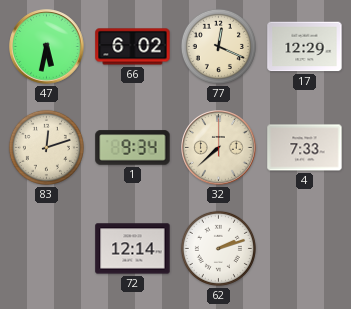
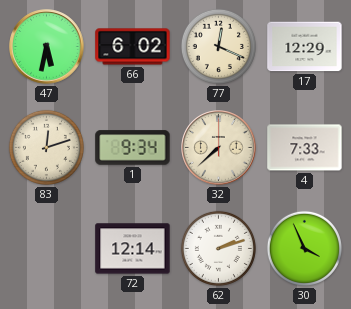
30: none -> 3:56
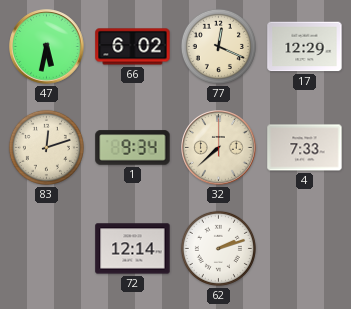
30: 3:56 -> none
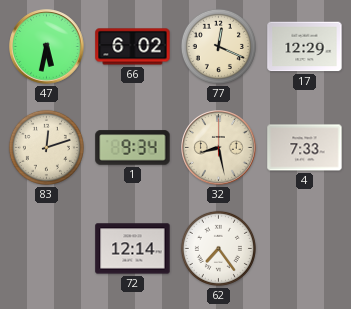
32: 7:38 -> 8:28
62: 2:12 -> 7:24
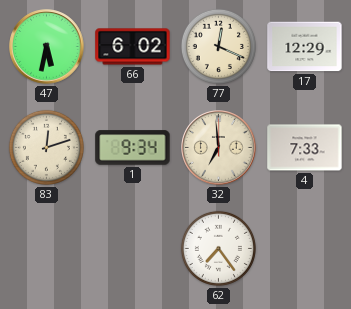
32: 8:28 -> 6:59
72: 12:14 -> none
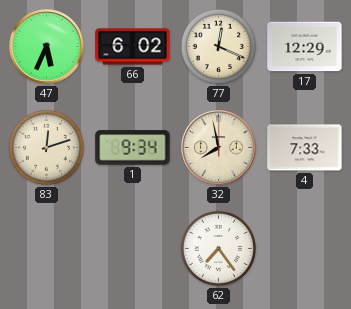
47: 5:32 -> 5:34
32: 6:59 -> 7:58
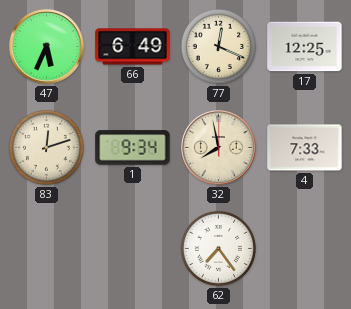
66: 6:02 -> 6:49
17: 12:29 -> 12:25
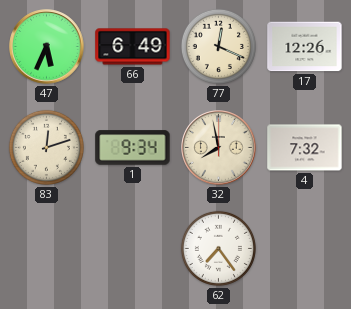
17: 12:25 -> 12:26
4: 7:33 -> 7:32
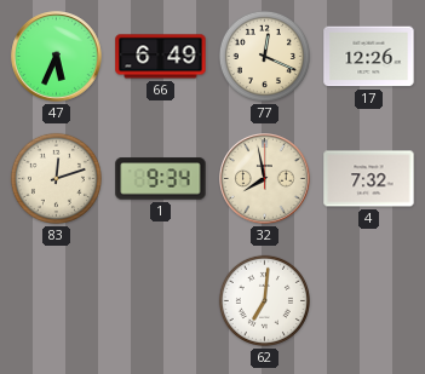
62: 7:24 -> 7:01
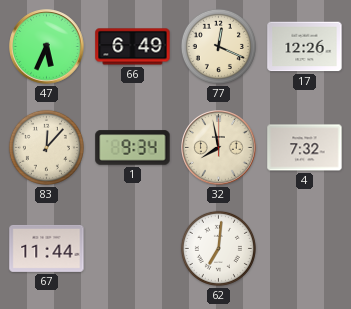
83: 12:12 -> 12:07
67: none -> 11:44
